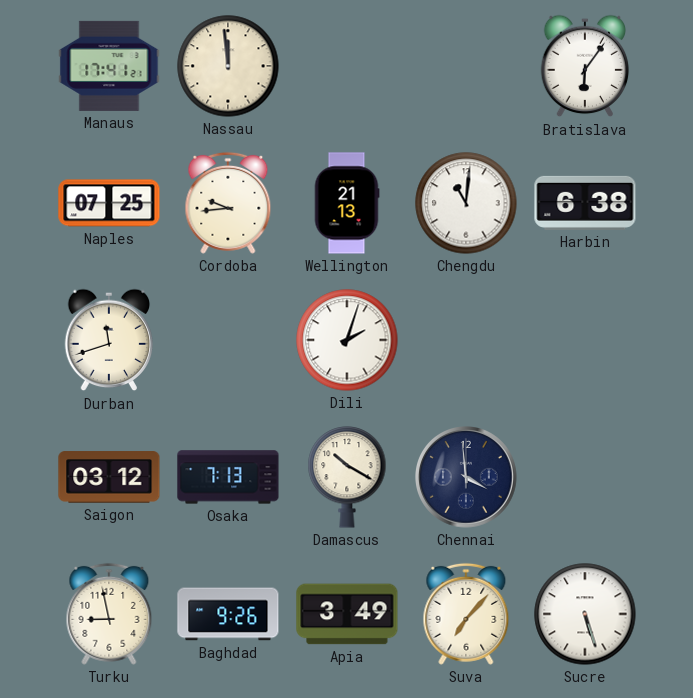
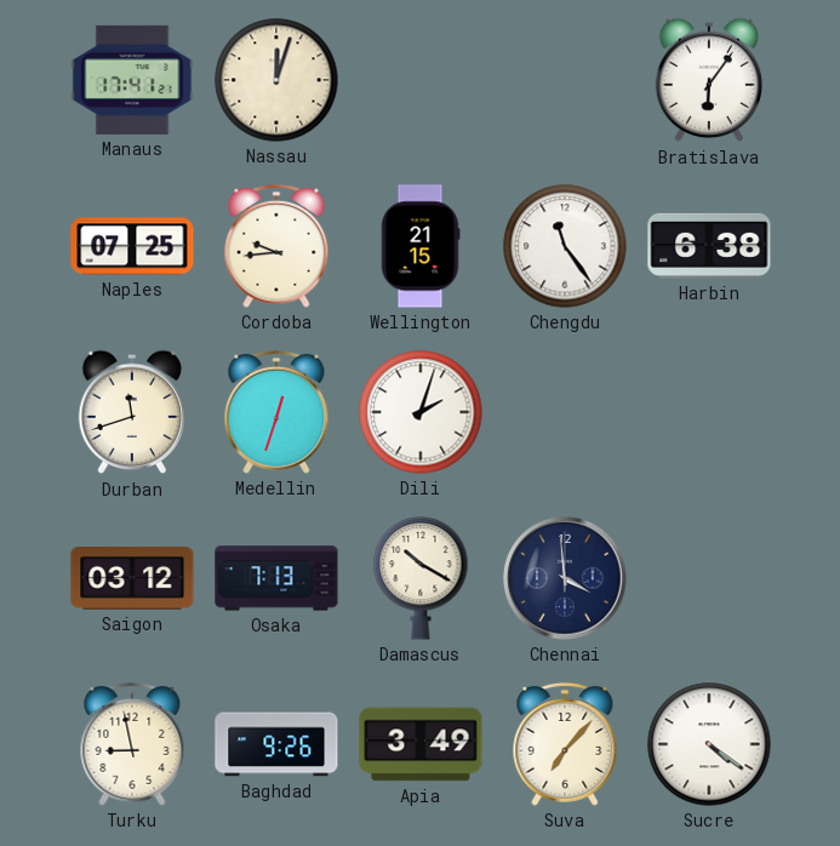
Nassau: 11:59 -> 12:03
Wellington: 21:13 -> 21:15
Chengdu: 11:01 -> 11:24
Medellin: none -> 12:33
Sucre: 5:27 -> 4:21
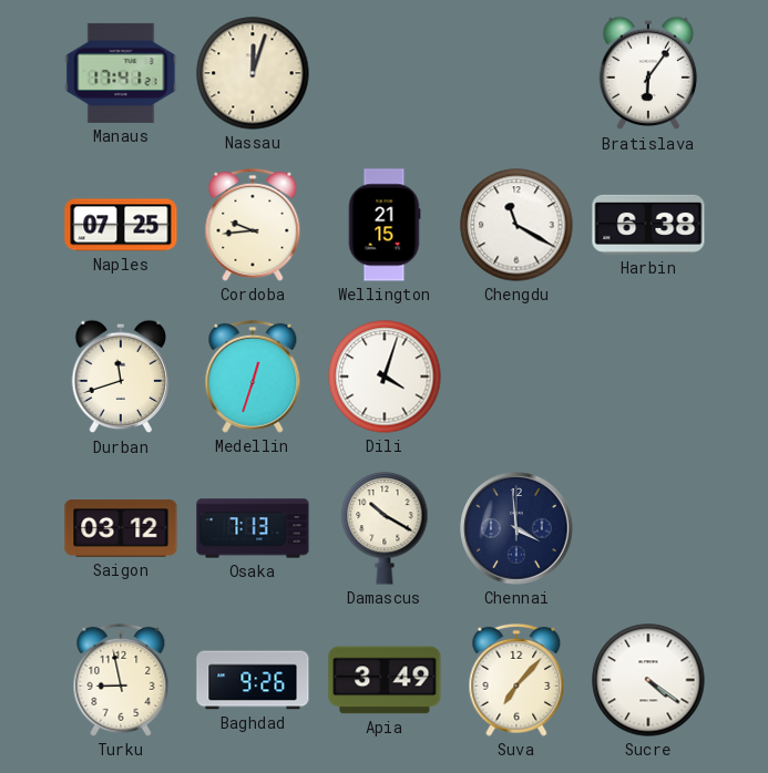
Chengdu: 11:24 -> 11:20
Dili: 2:03 -> 4:03
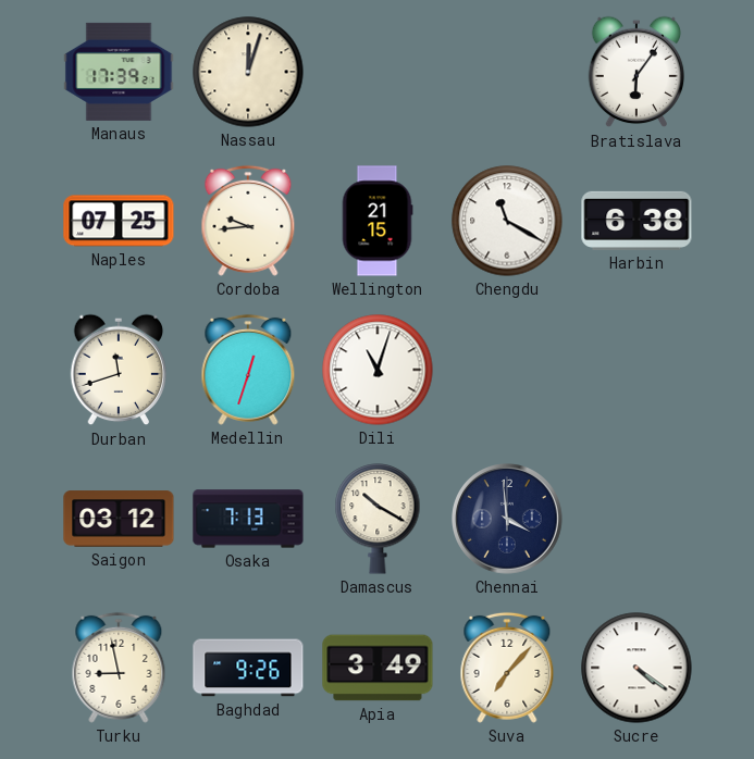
Manaus: 17:41 -> 17:39
Dili: 4:03 -> 11:03
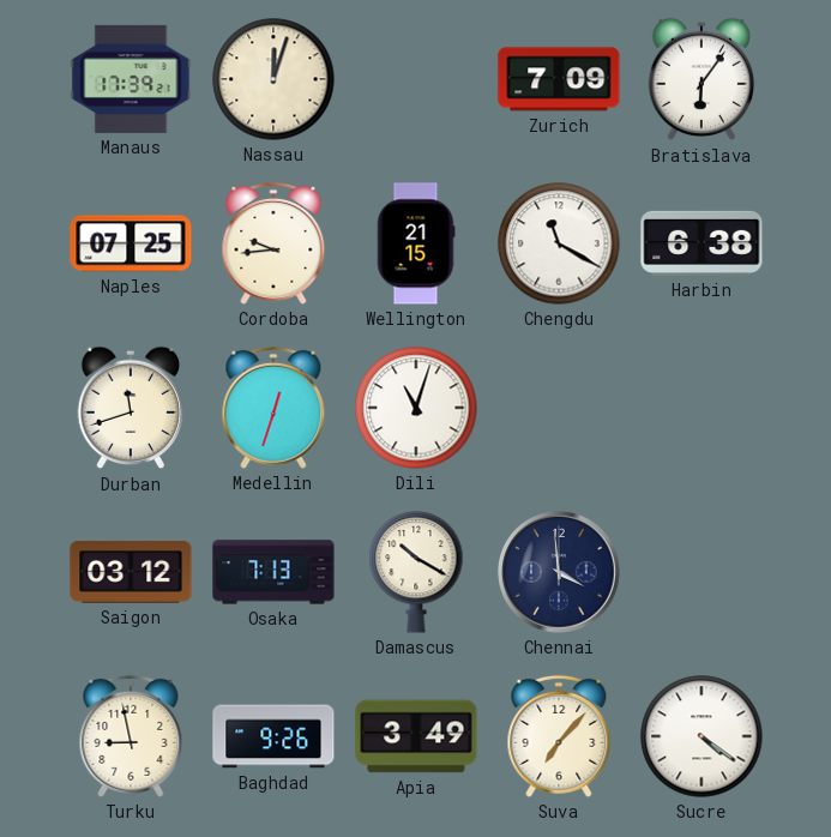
Zurich: none -> 7:09
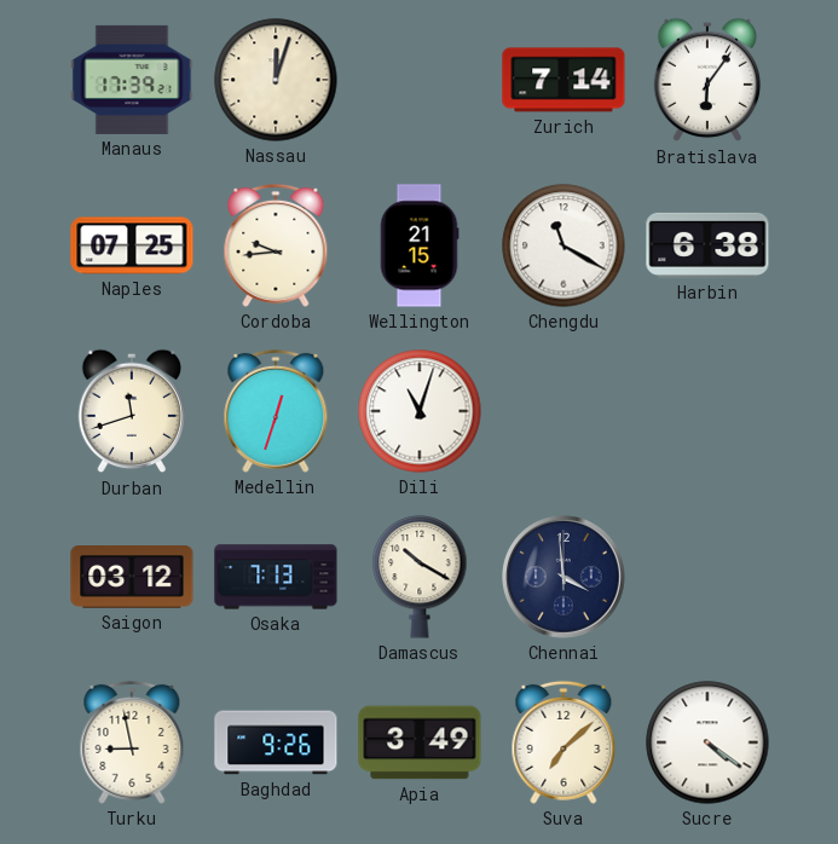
Zurich: 7:09 -> 7:14
Suva: 7:07 -> 7:08
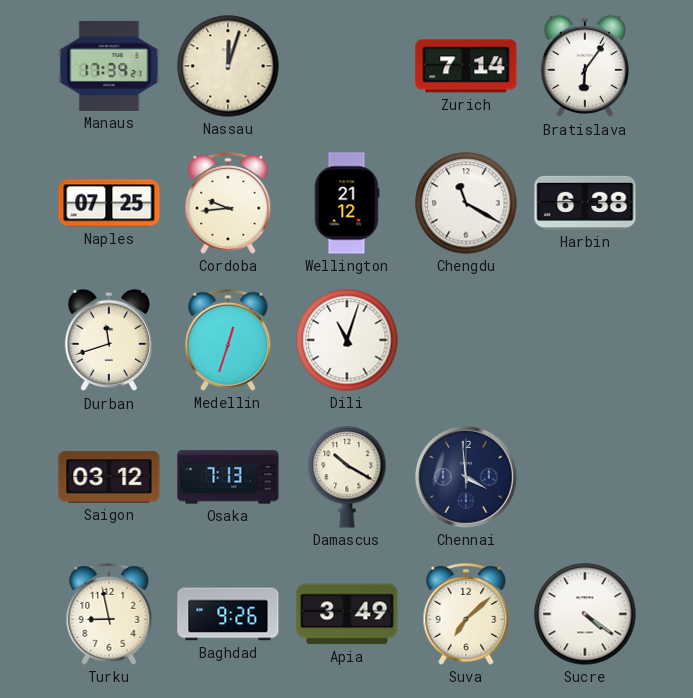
Wellington: 21:15 -> 21:12
